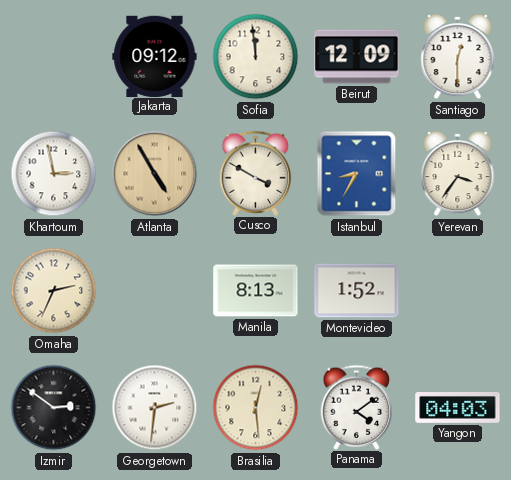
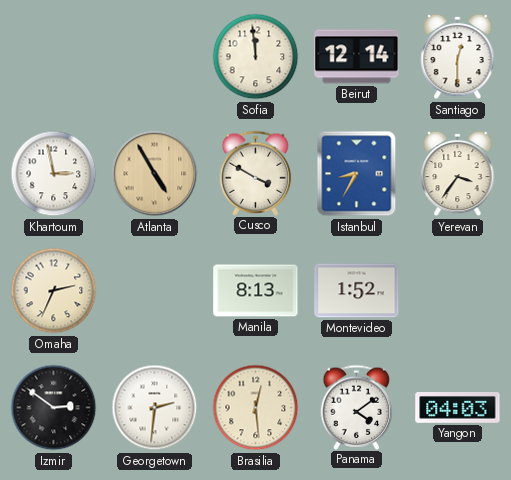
Jakarta: 09:12 -> none
Beirut: 12:09 -> 12:14
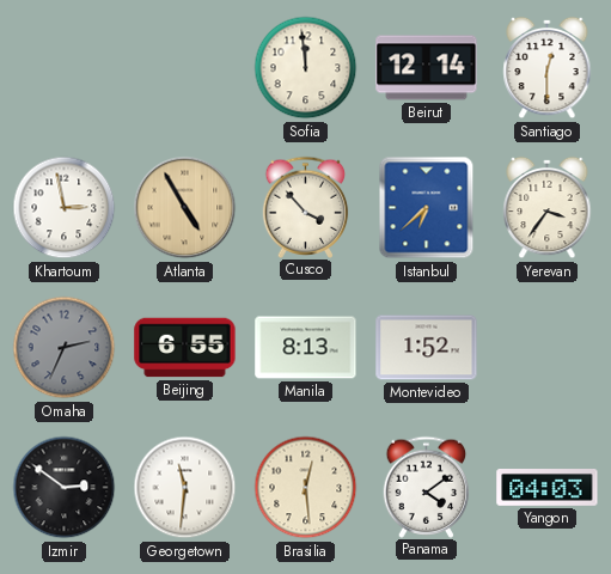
Cusco: 3:50 -> 3:53
Istanbul: 8:35 -> 6:38
Omaha dial: cream -> grey
Beijing: none -> 6:55
Georgetown: 2:31 -> 11:31
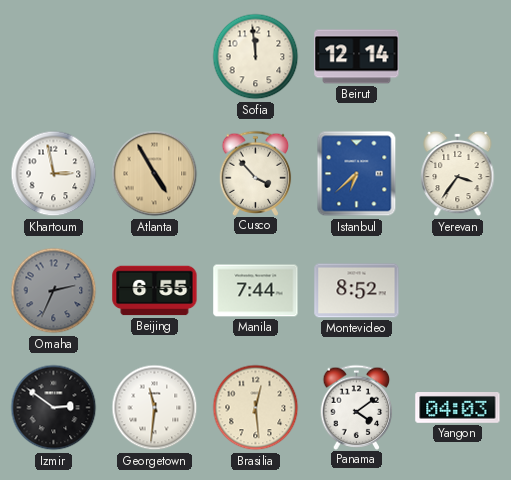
Santiago: 12:30 -> none
Manila: 8:13 -> 7:44
Montevideo: 1:52 -> 8:52
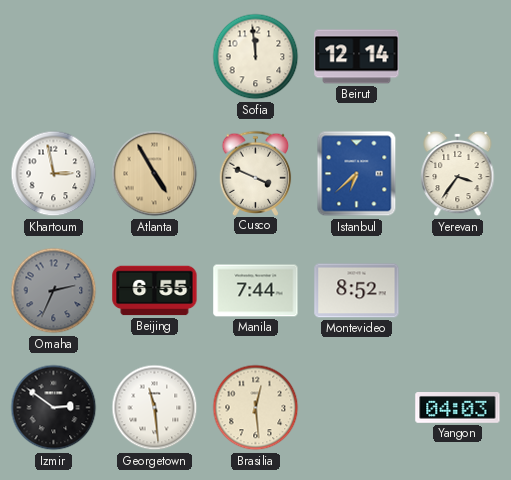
Cusco: 3:53 -> 3:49
Georgetown: 11:31 -> 11:29
Panama: 4:09 -> none
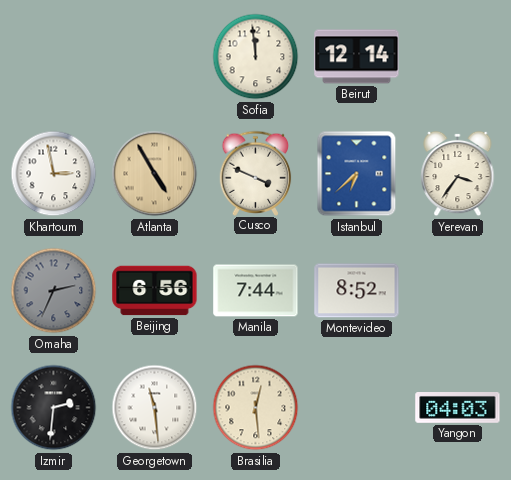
Beijing: 6:55 -> 6:56
Izmir: 2:51 -> 2:31
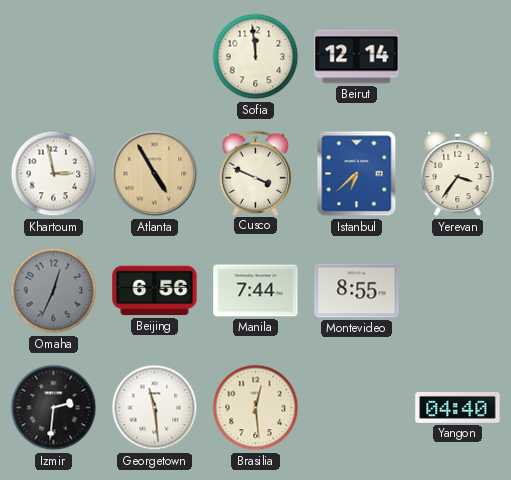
Omaha: 2:34 -> 12:34
Montevideo: 8:52 -> 8:55
Yangon: 04:03 -> 04:40
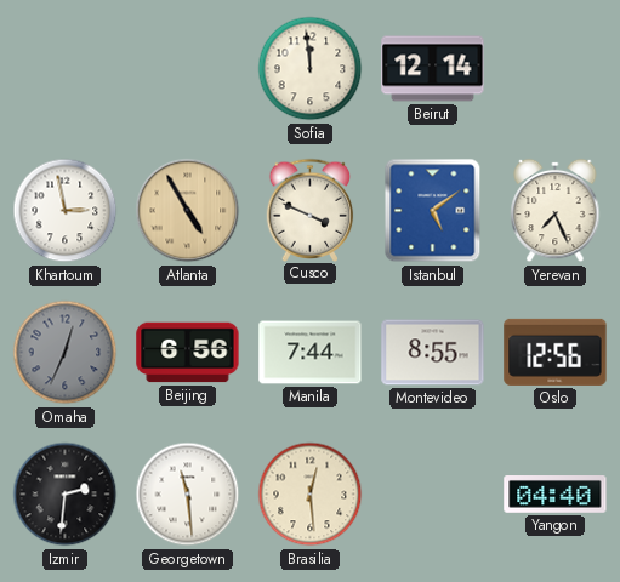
Istanbul: 6:38 -> 5:09
Yerevan: 3:36 -> 7:26
Oslo: none -> 12:56
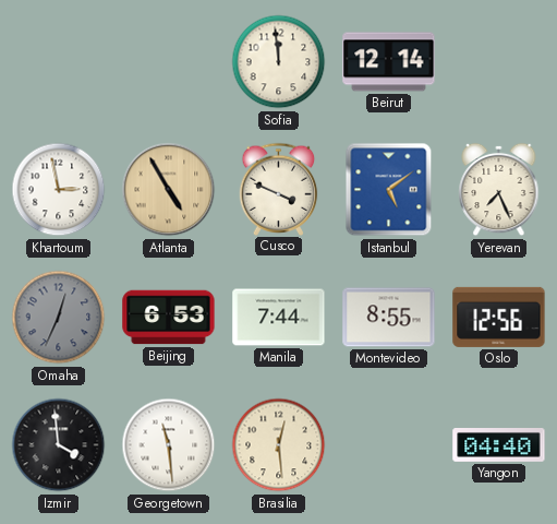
Beijing: 6:56 -> 6:53
Izmir: 2:31 -> 3:59
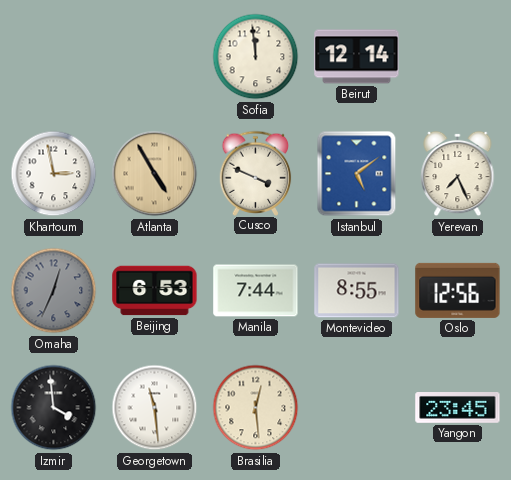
Yangon: 04:40 -> 23:45
